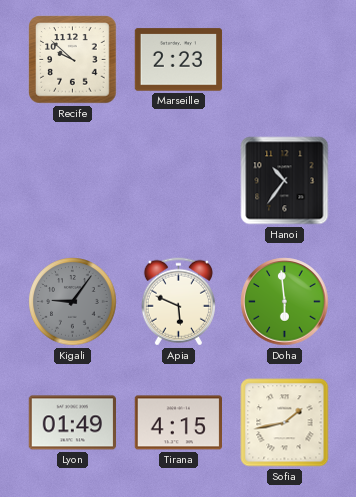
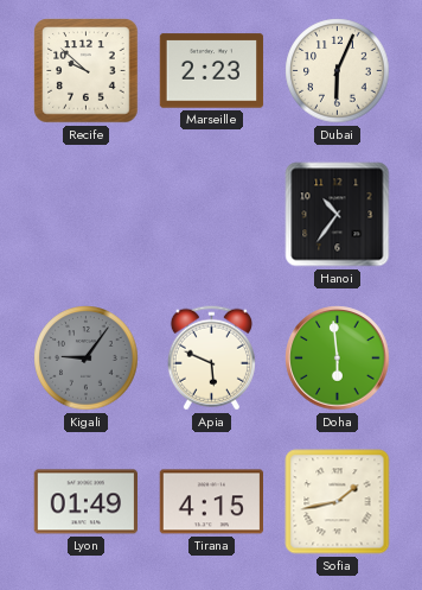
Dubai: none -> 6:04
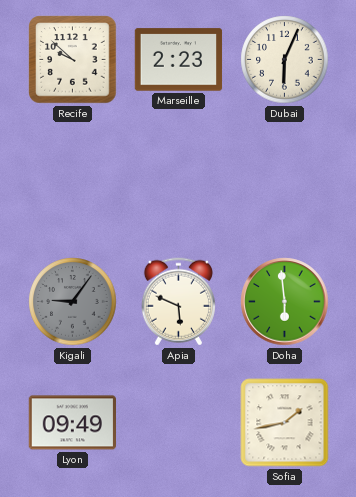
Hanoi: 10:36 -> none
Lyon: 01:49 -> 09:49
Tirana: 4:15 -> none
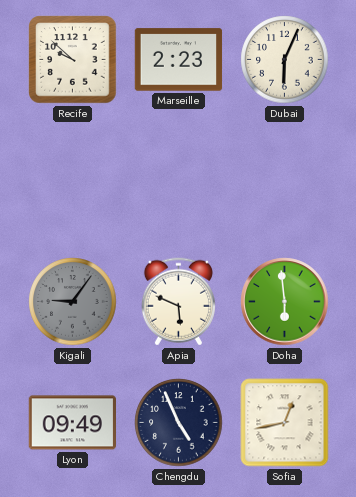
Chengdu: none -> 4:56
Sofia: 1:43 -> 12:43
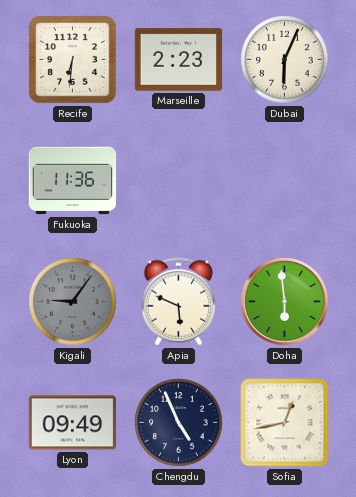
Recife: 9:52 -> 6:31
Fukuoka: none -> 11:36
